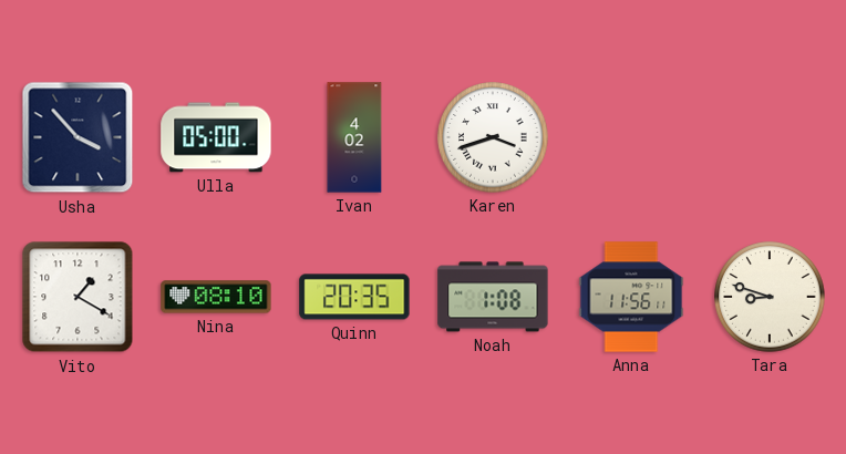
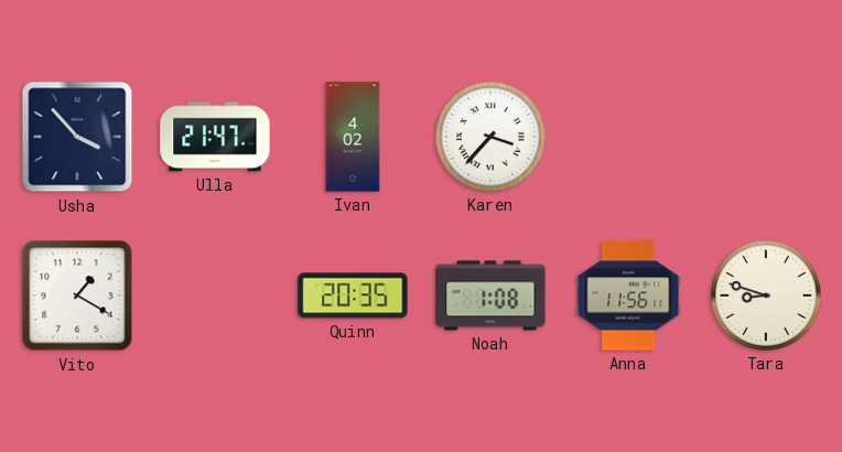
Ulla: 05:00 -> 21:47
Karen: 3:42 -> 3:37
Nina: 08:10 -> none
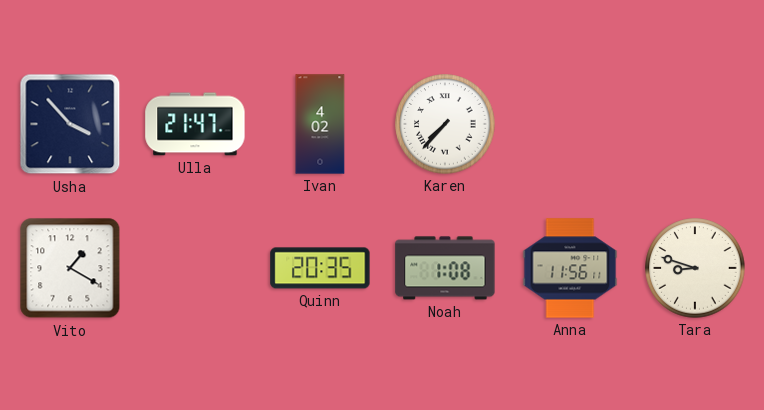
Karen: 3:37 -> 7:37
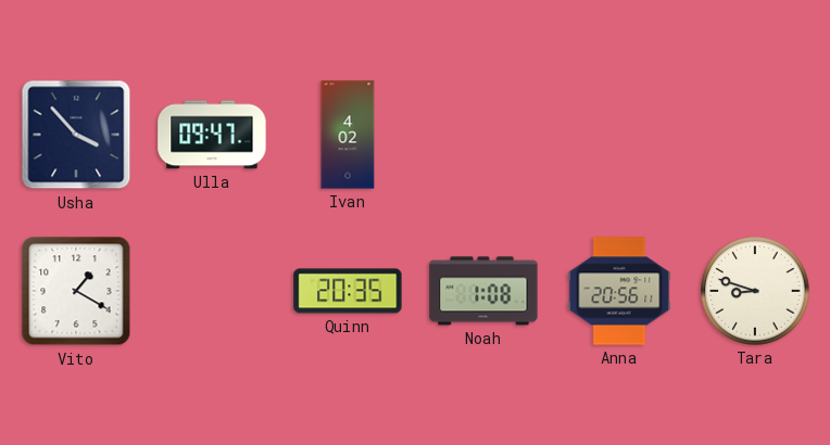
Ulla: 21:47 -> 09:47
Karen: 7:37 -> none
Anna: 11:56 -> 20:56
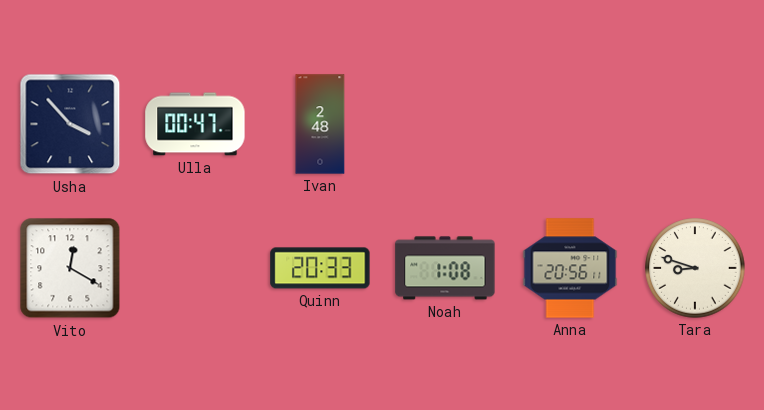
Ulla: 09:47 -> 00:47
Ivan: 4:02 -> 2:48
Vito: 1:20 -> 12:20
Quinn: 20:35 -> 20:33
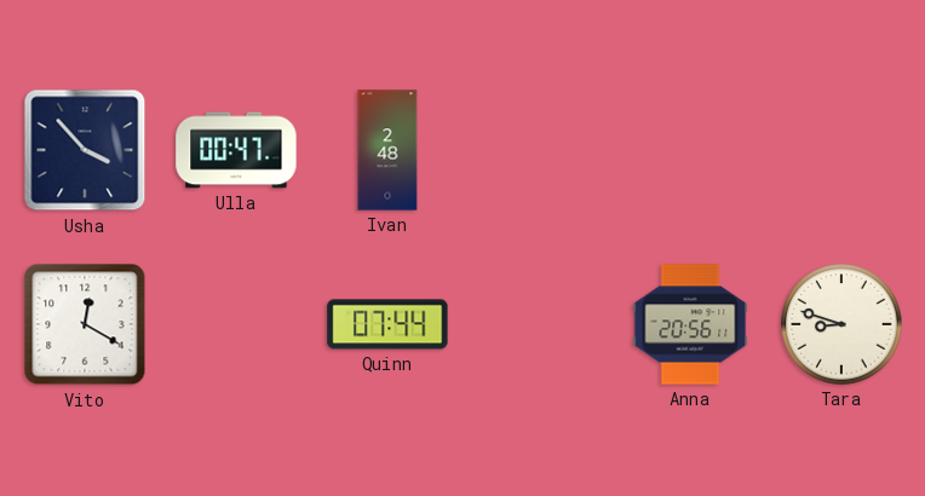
Quinn: 20:33 -> 07:44
Noah: 1:08 -> none
